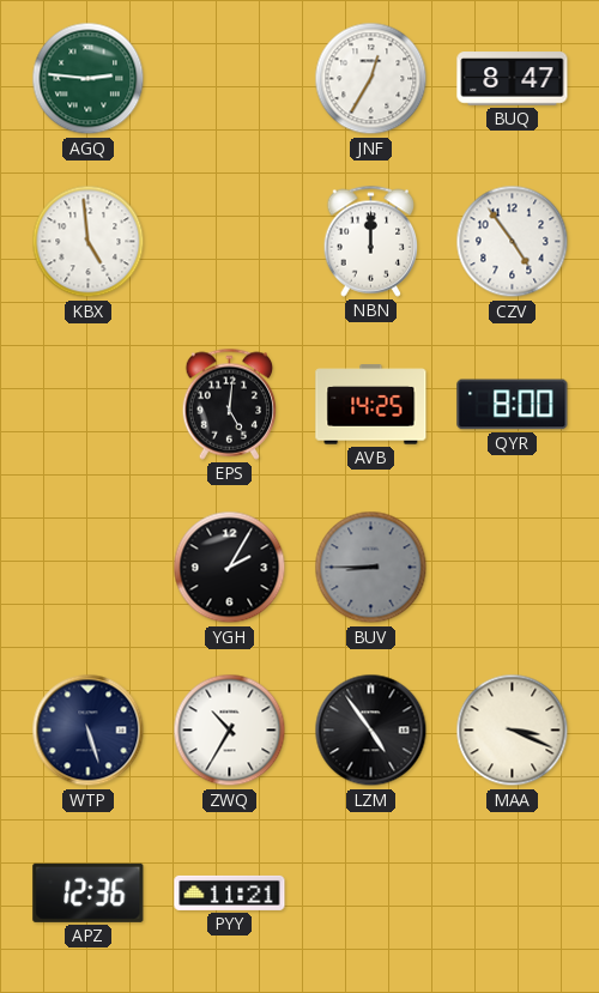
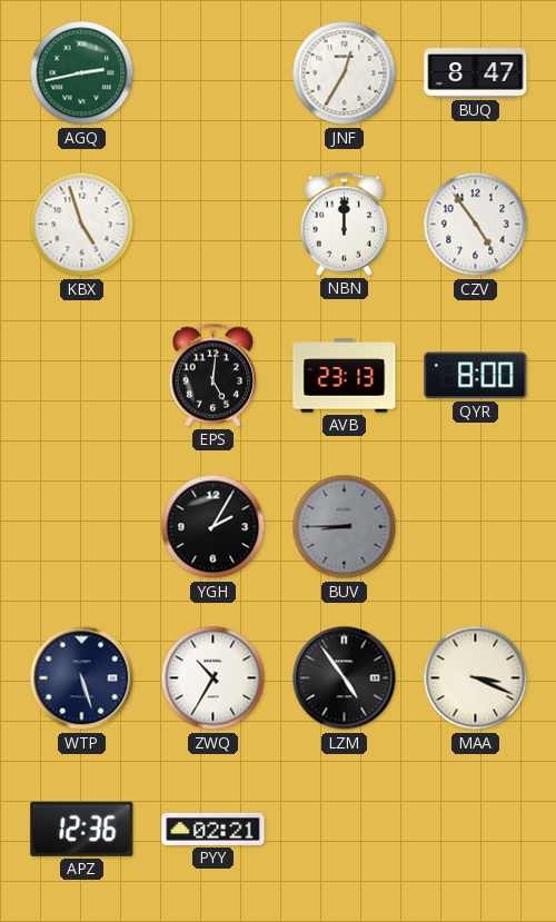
AGQ: 2:46 -> 2:43
KBX: 4:59 -> 4:57
AVB: 14:25 -> 23:13
PYY: 11:21 -> 02:21
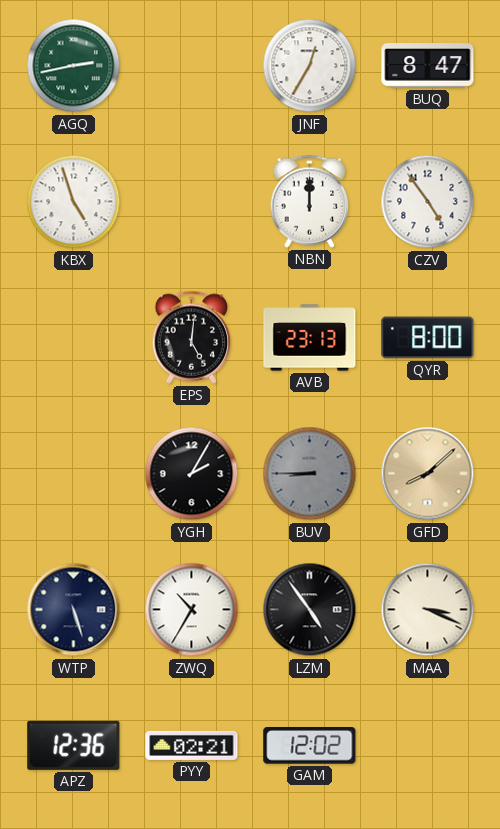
GFD: none -> 8:08
GAM: none -> 12:02
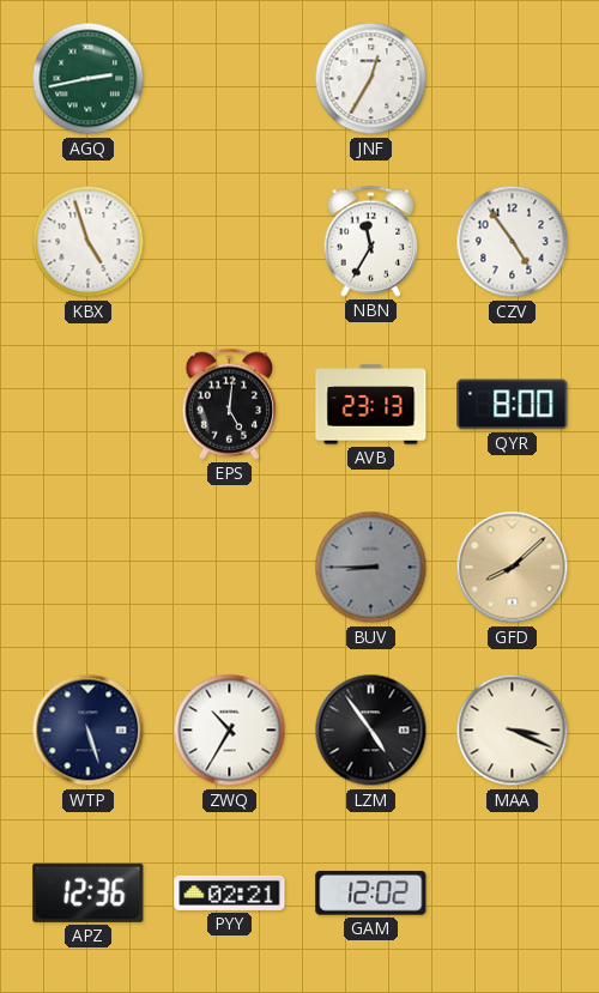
BUQ: 8:47 -> none
NBN: 12:00 -> 11:35
YGH: 2:05 -> none
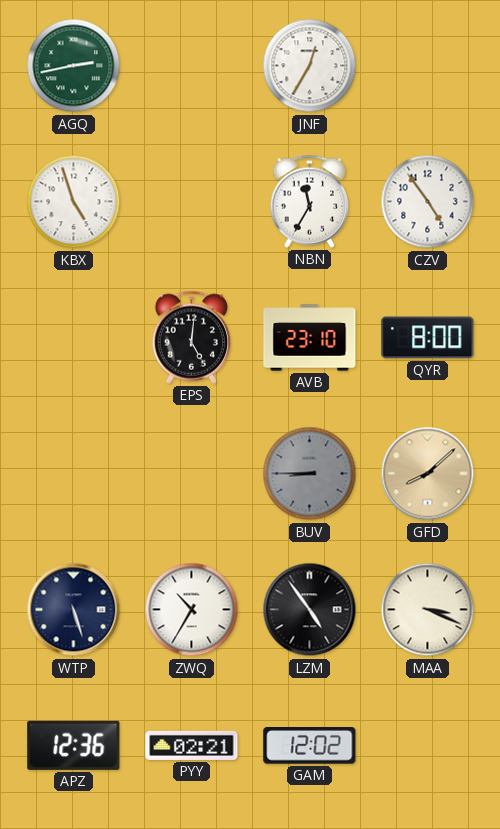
AVB: 23:13 -> 23:10
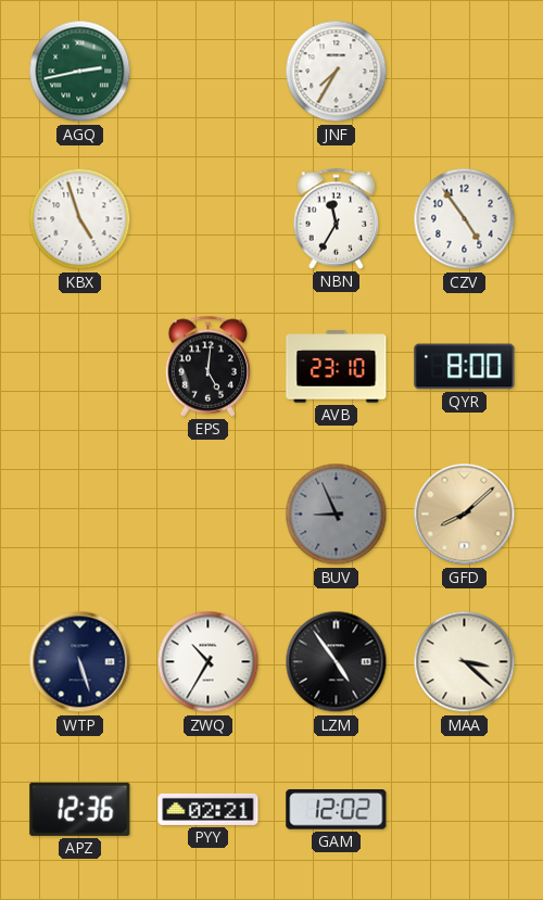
JNF: 12:35 -> 7:35
BUV: 8:45 -> 8:56
MAA: 3:19 -> 3:22
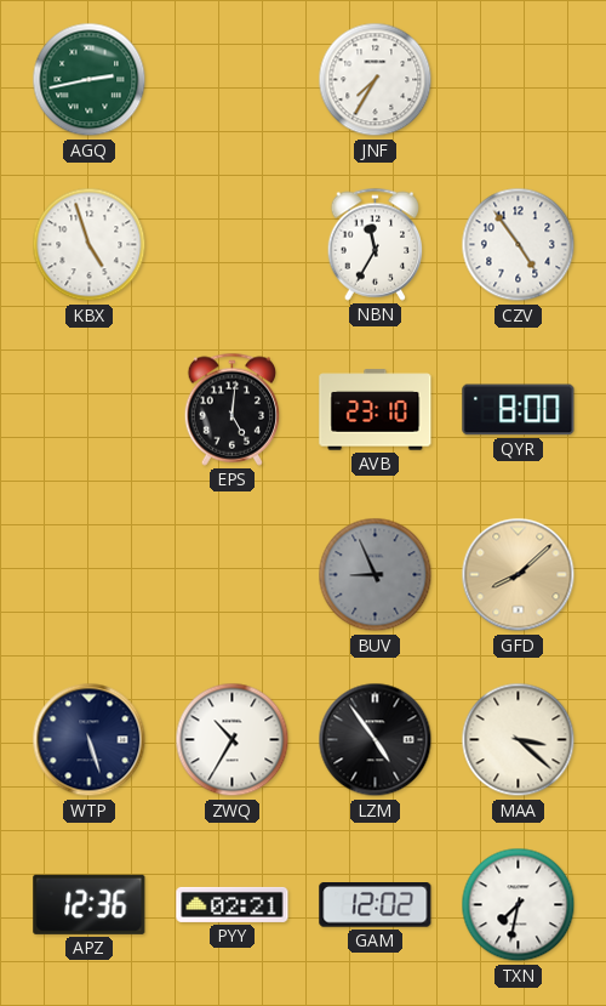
TXN: none -> 7:32
